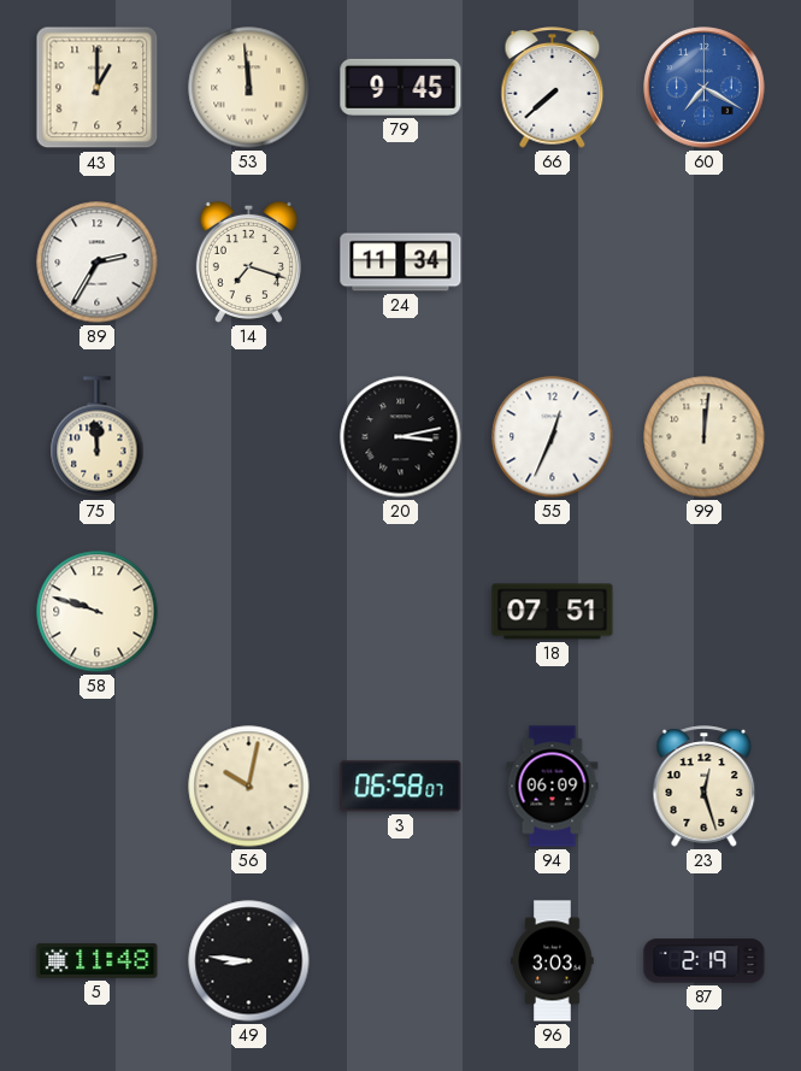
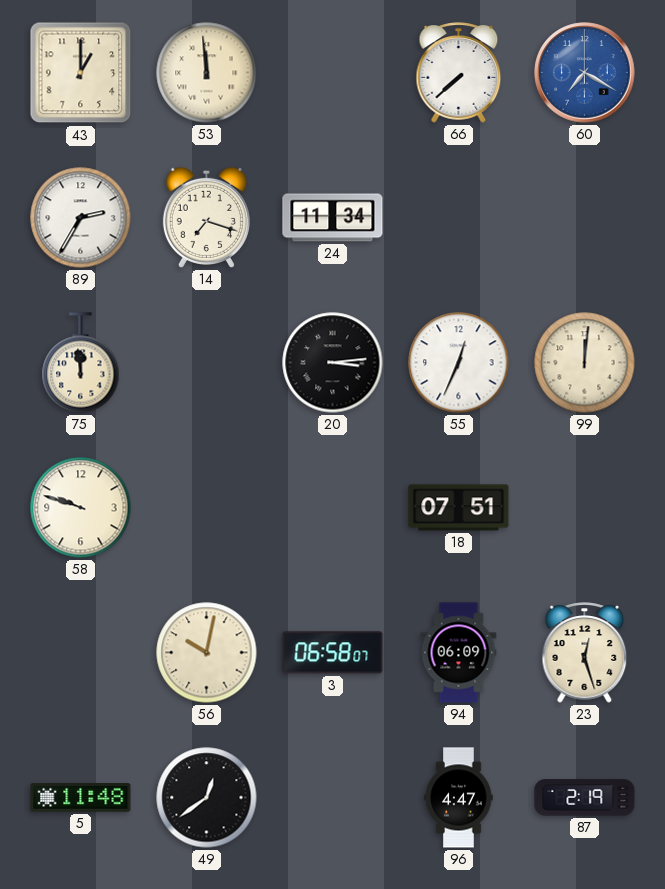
79: 9:45 -> none
20: 3:13 -> 3:14
49: 8:46 -> 12:39
96: 3:03 -> 4:47
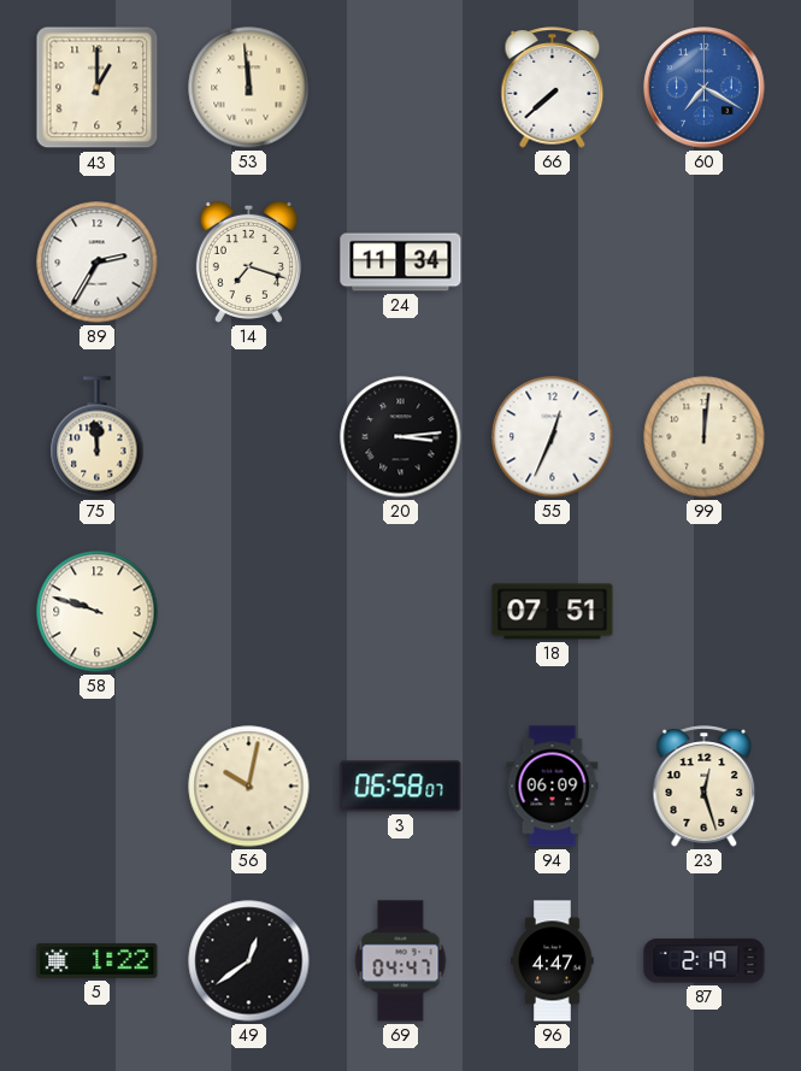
5: 11:48 -> 1:22
69: none -> 04:47
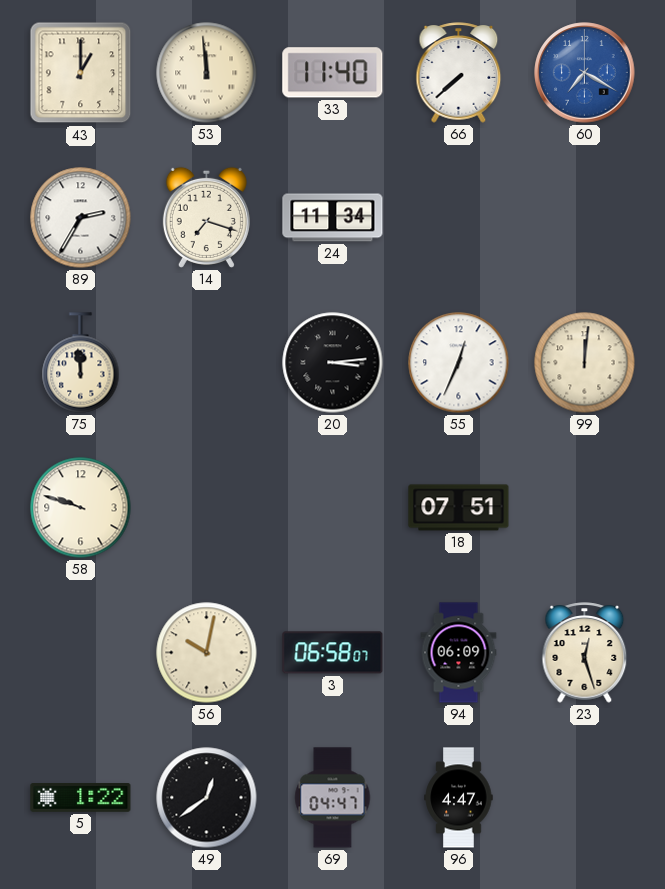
33: none -> 11:40
87: 2:19 -> none
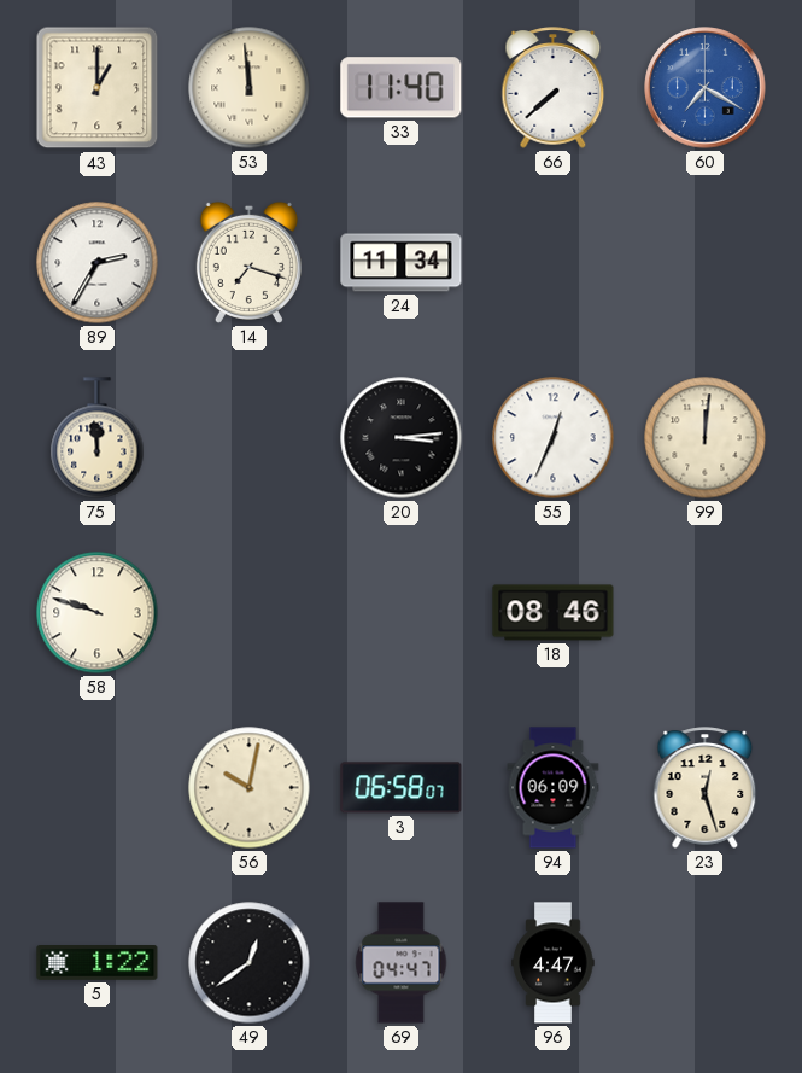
18: 07:51 -> 08:46
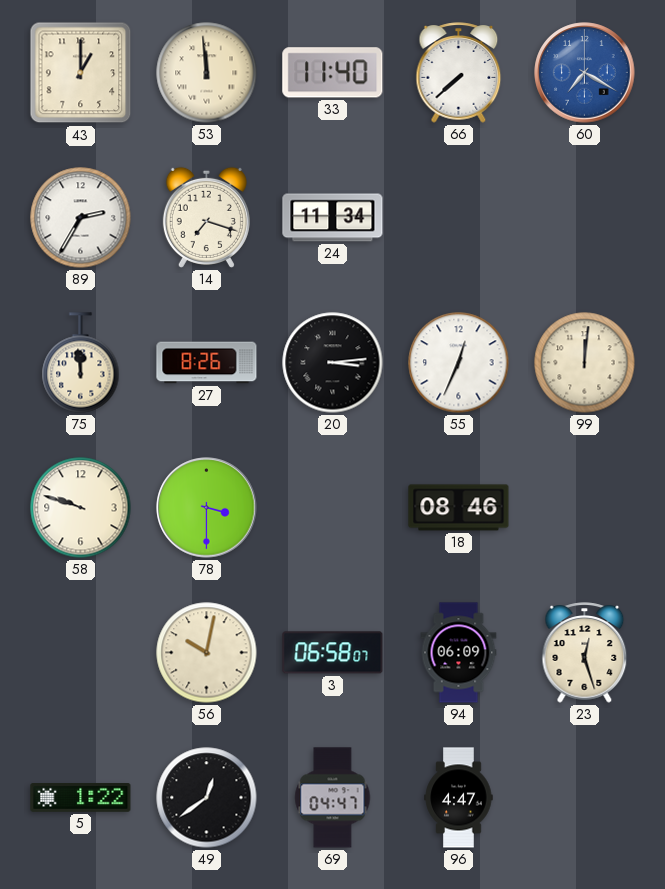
27: none -> 8:26
78: none -> 3:30
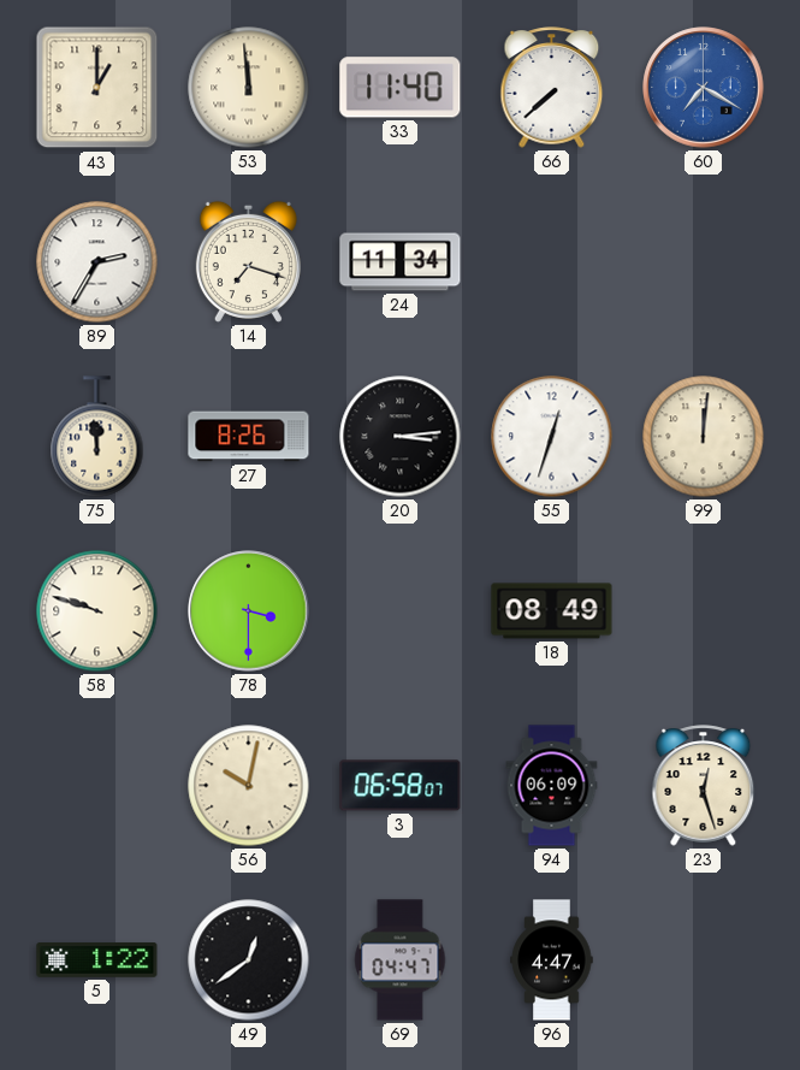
55: 12:34 -> 12:33
18: 08:46 -> 08:49
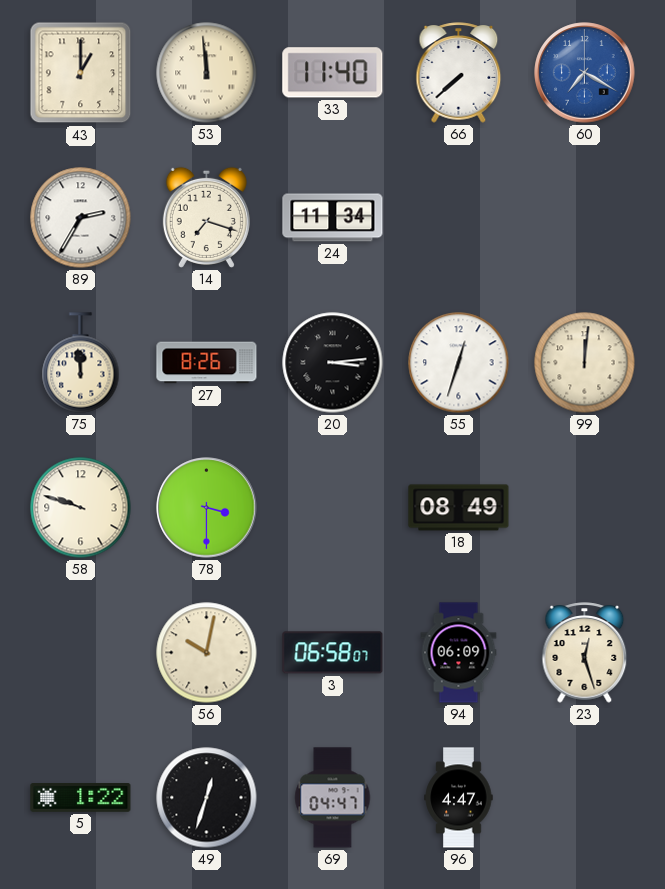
49: 12:39 -> 12:33
